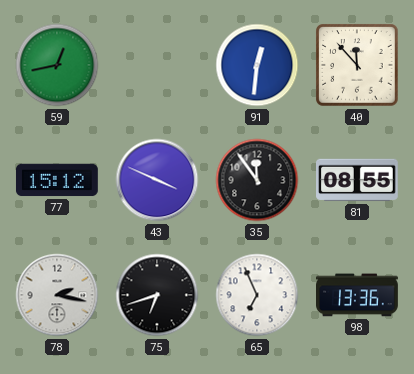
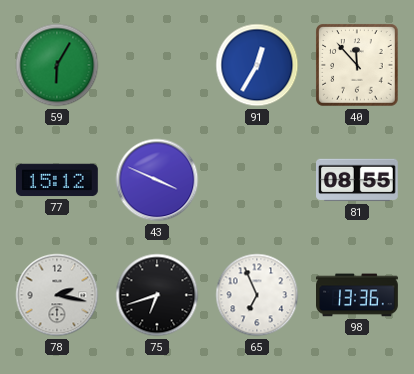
59: 12:43 -> 6:05
91: 12:31 -> 12:35
35: 11:54 -> none
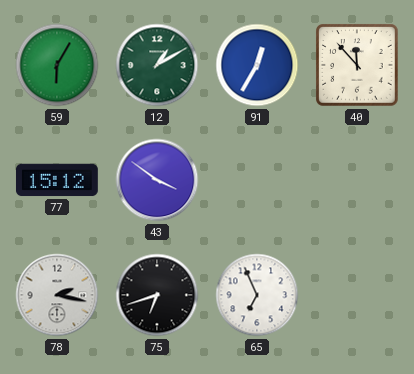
12: none -> 1:10
43: 3:49 -> 3:51
81: 08:55 -> none
98: 13:36 -> none
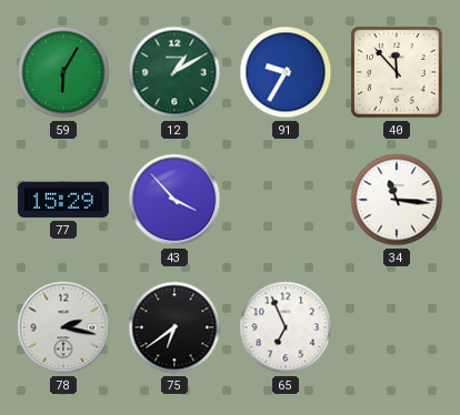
91: 12:35 -> 9:35
77: 15:12 -> 15:29
43: 3:51 -> 3:53
34: none -> 11:16
75: 6:42 -> 6:39
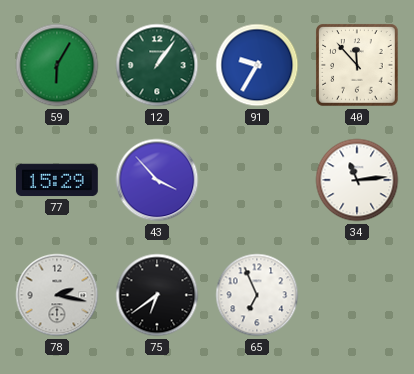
12: 1:10 -> 1:06
34: 11:16 -> 11:14
